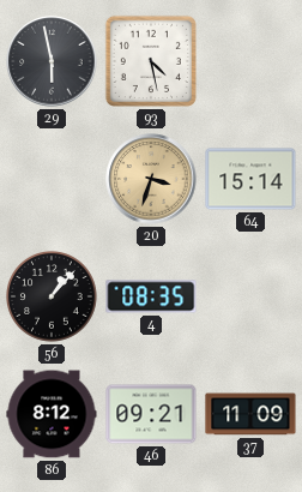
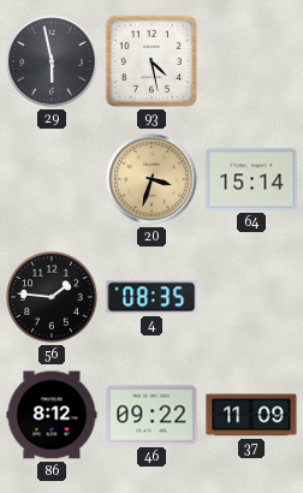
56: 1:07 -> 1:46
46: 09:21 -> 09:22
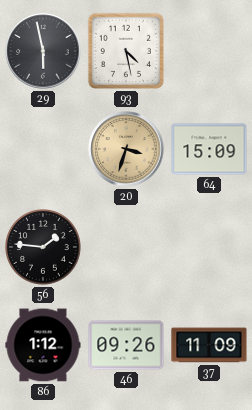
64: 15:14 -> 15:09
4: 08:35 -> none
86: 8:12 -> 1:12
46: 09:22 -> 09:26
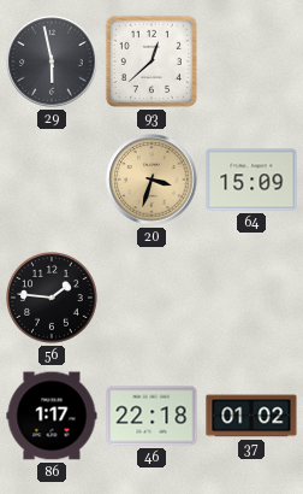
93: 4:28 -> 12:38
86: 1:12 -> 1:17
46: 09:26 -> 22:18
37: 11:09 -> 01:02
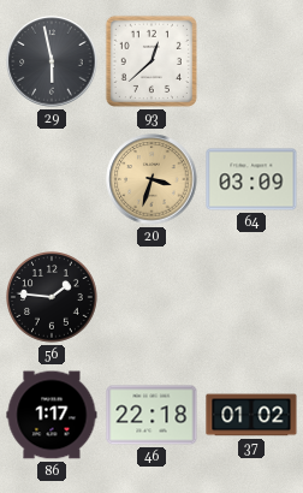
64: 15:09 -> 03:09
